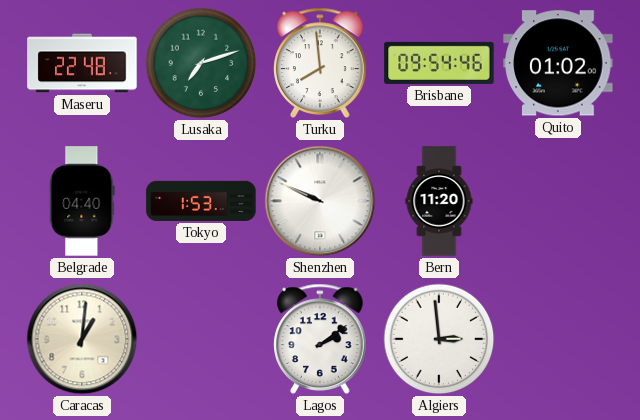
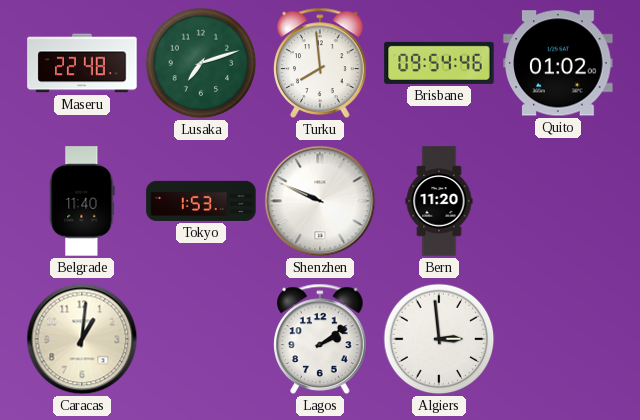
Belgrade: 04:40 -> 11:40
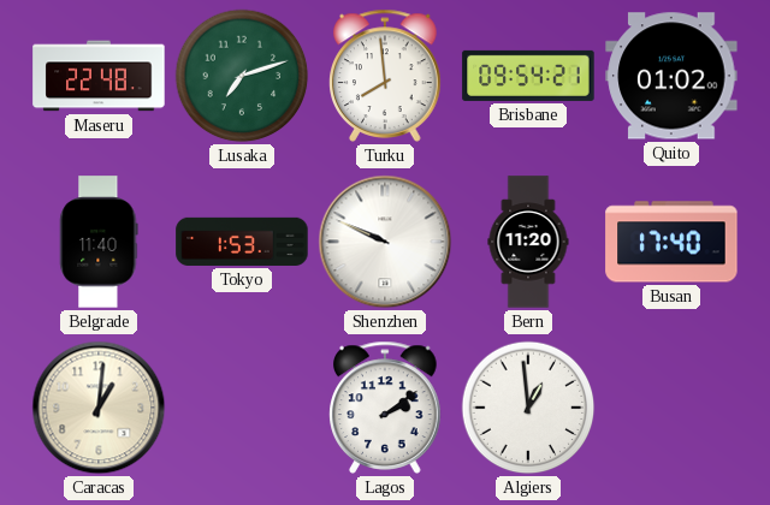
Brisbane: 09:54:46 -> 09:54:21
Busan: none -> 17:40
Algiers: 2:59 -> 12:59
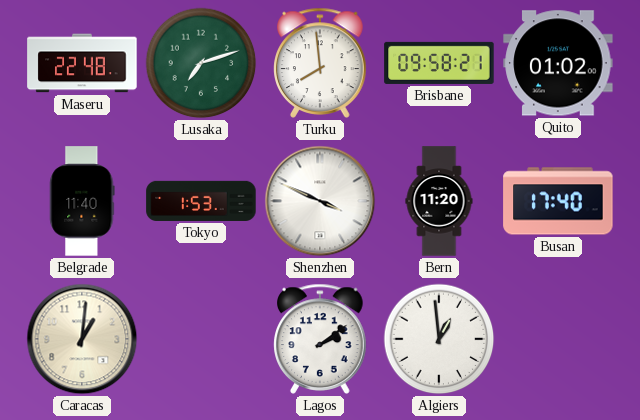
Brisbane: 09:54 -> 09:58
Shenzhen: 9:49 -> 3:49
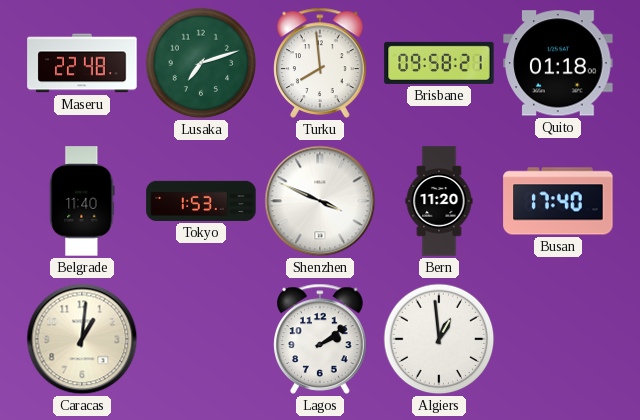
Quito: 01:02 -> 01:18
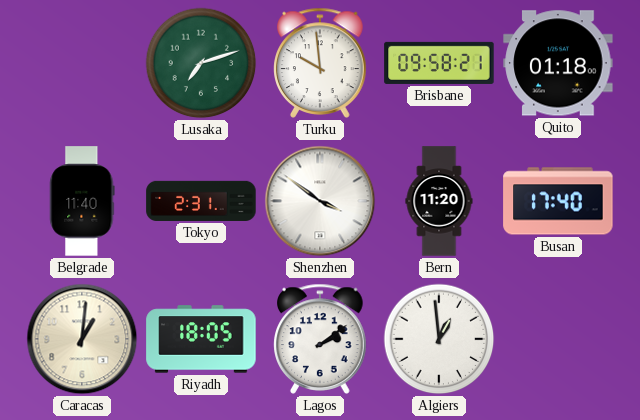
Maseru: 22:48 -> none
Turku: 7:59 -> 9:59
Tokyo: 1:53 -> 2:31
Shenzhen: 3:49 -> 3:51
Riyadh: none -> 18:05
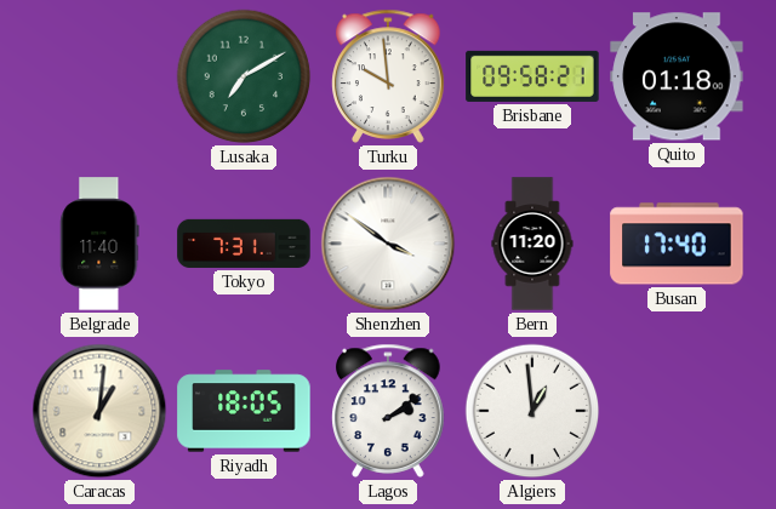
Lusaka: 7:12 -> 7:10
Tokyo: 2:31 -> 7:31
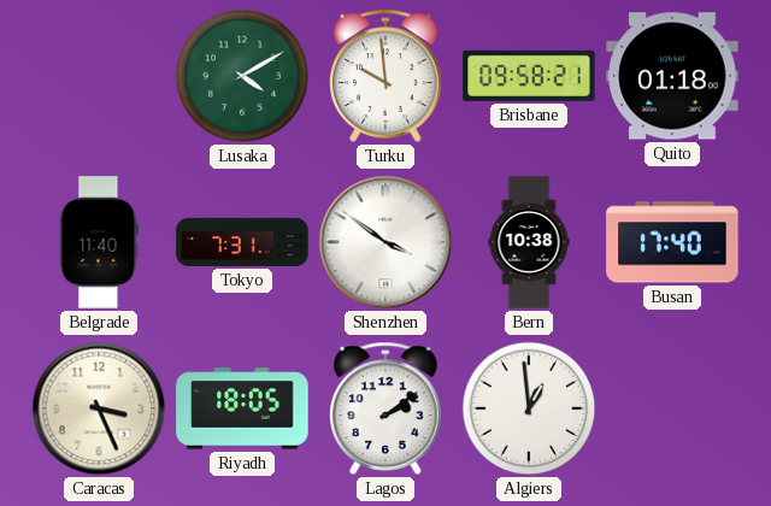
Lusaka: 7:10 -> 4:10
Bern: 11:20 -> 10:38
Caracas: 1:01 -> 3:26
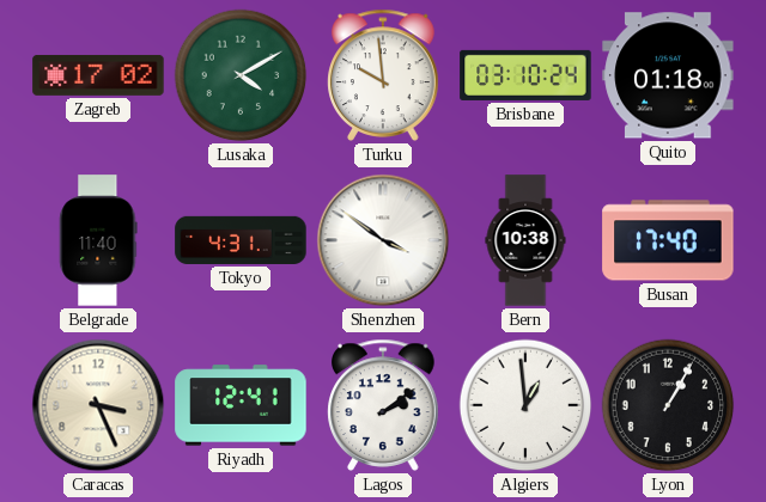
Zagreb: none -> 17:02
Brisbane: 09:58 -> 03:10
Tokyo: 7:31 -> 4:31
Riyadh: 18:05 -> 12:41
Lyon: none -> 1:05
